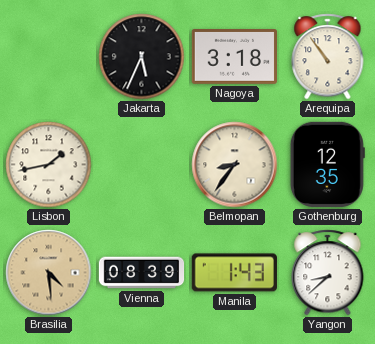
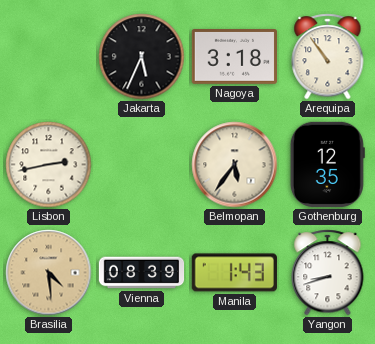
Lisbon: 1:43 -> 2:43
Belmopan: 8:36 -> 5:36
Yangon: 8:38 -> 8:42
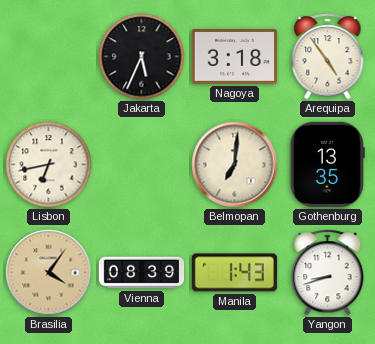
Arequipa: 10:54 -> 4:54
Lisbon: 2:43 -> 6:43
Belmopan: 5:36 -> 7:01
Gothenburg: 12:35 -> 13:35
Brasilia: 4:29 -> 4:06
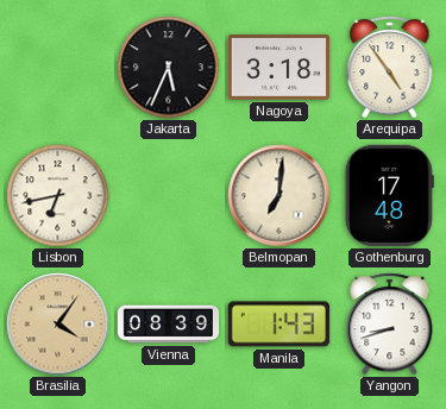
Gothenburg: 13:35 -> 17:48
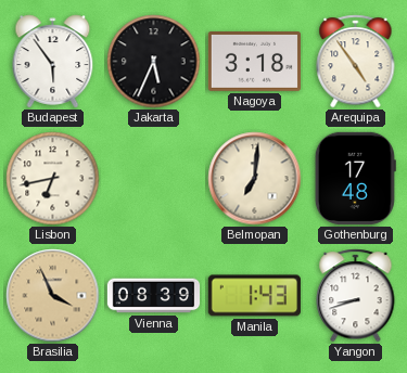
Budapest: none -> 5:54
Brasilia: 4:06 -> 3:56
